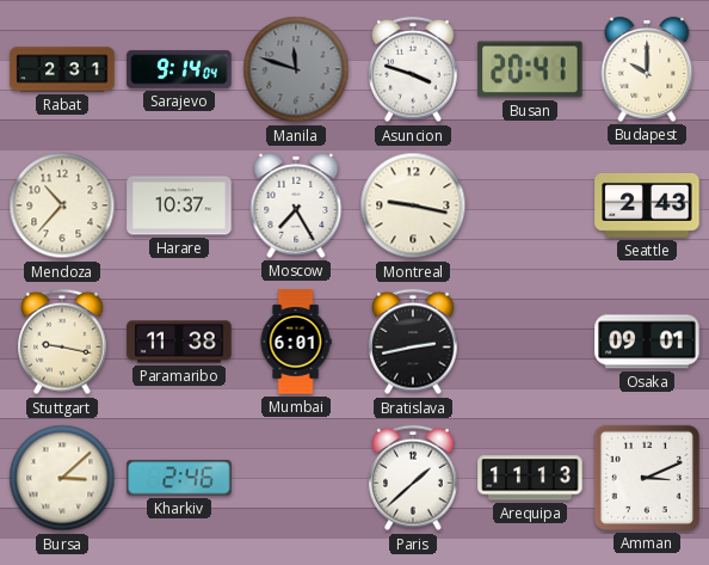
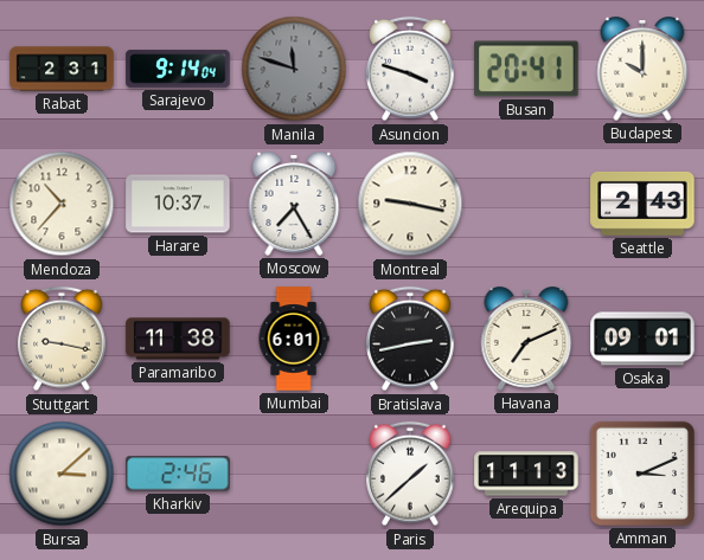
Havana: none -> 7:11
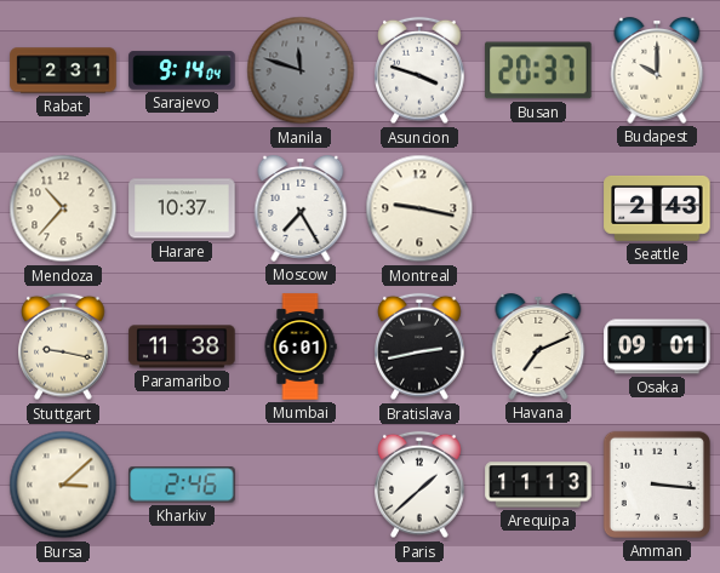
Busan: 20:41 -> 20:37
Amman: 3:11 -> 3:16
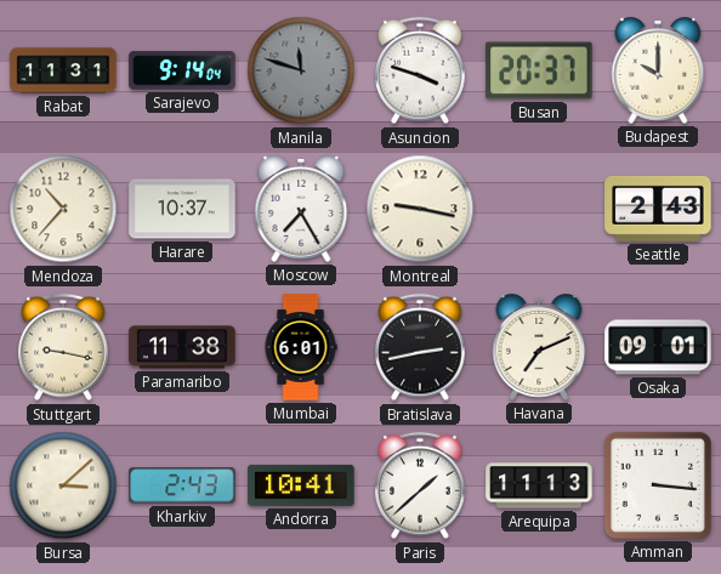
Rabat: 2:31 -> 11:31
Kharkiv: 2:46 -> 2:43
Andorra: none -> 10:41
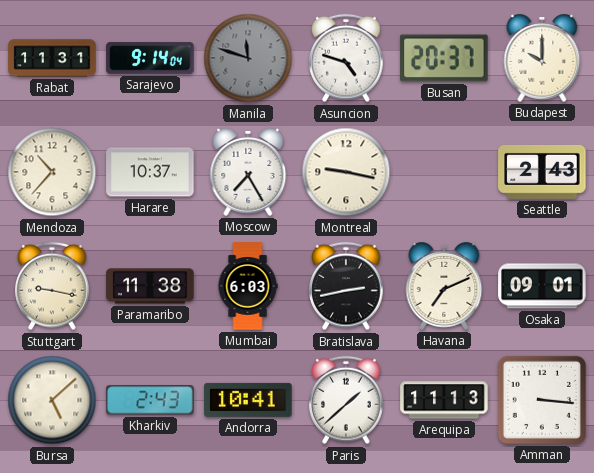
Asuncion: 3:48 -> 4:48
Mumbai: 6:01 -> 6:03
Bursa: 3:08 -> 5:08
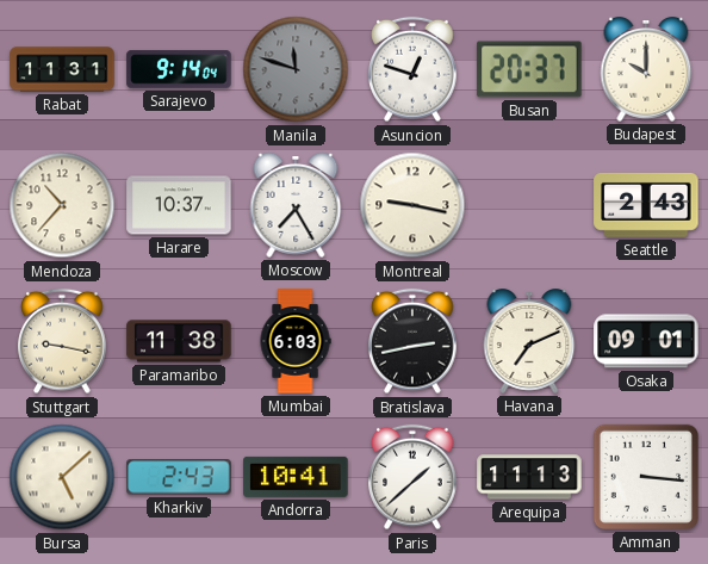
Asuncion: 4:48 -> 12:48
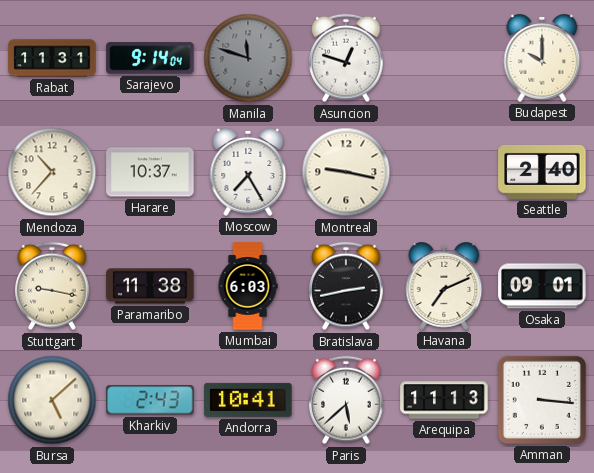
Busan: 20:37 -> none
Seattle: 2:43 -> 2:40
Paris: 1:38 -> 5:38
